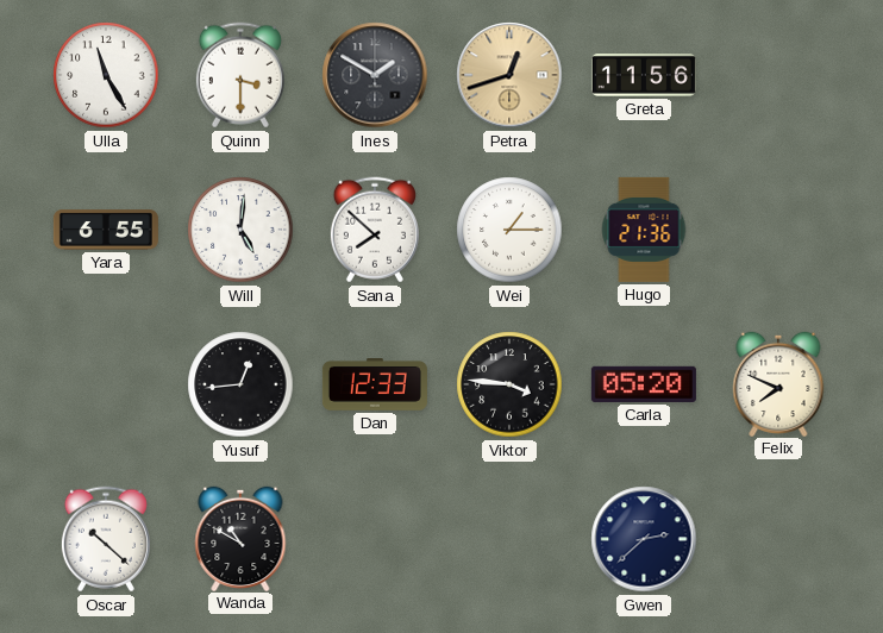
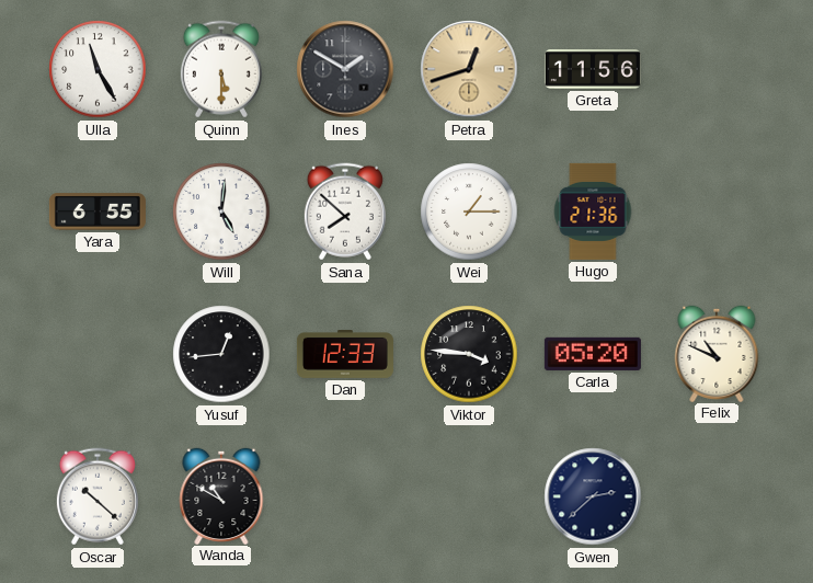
Quinn: 3:30 -> 5:30
Felix: 7:49 -> 10:49
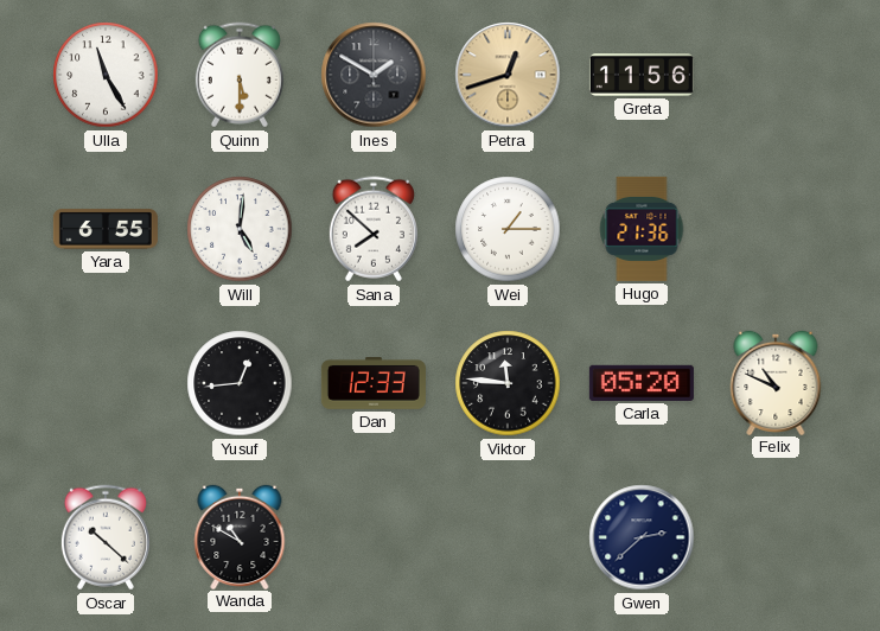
Viktor: 3:46 -> 11:46
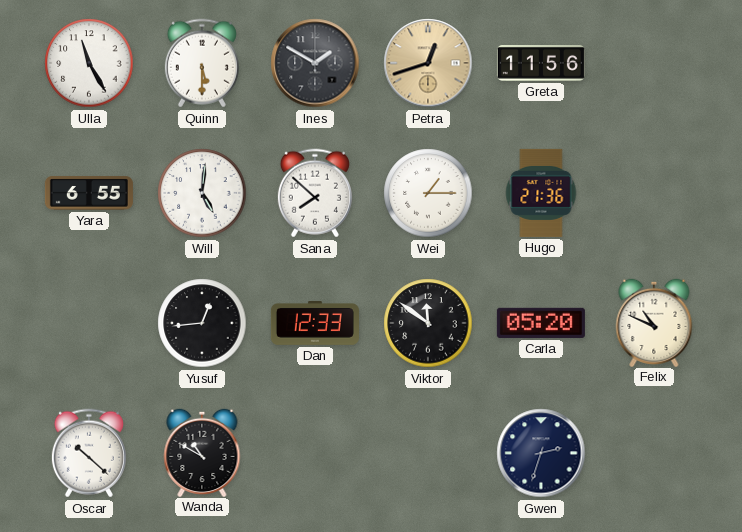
Viktor: 11:46 -> 11:51
Gwen: 2:38 -> 2:33
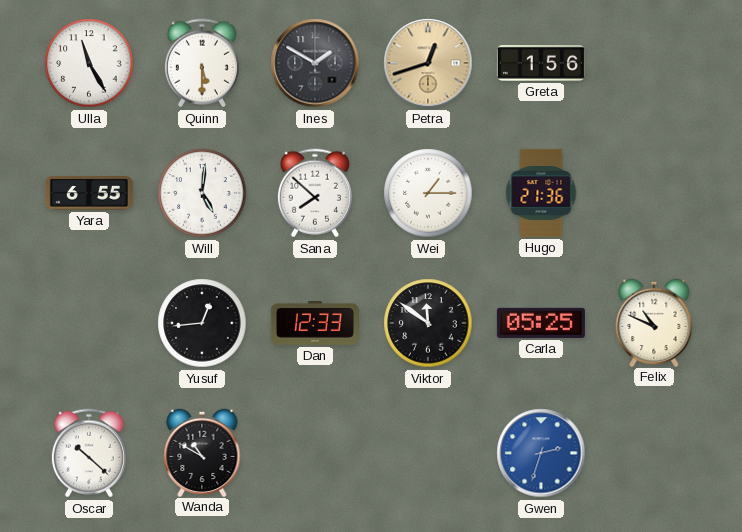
Greta: 11:56 -> 1:56
Carla: 05:20 -> 05:25
Gwen dial: navy -> blue
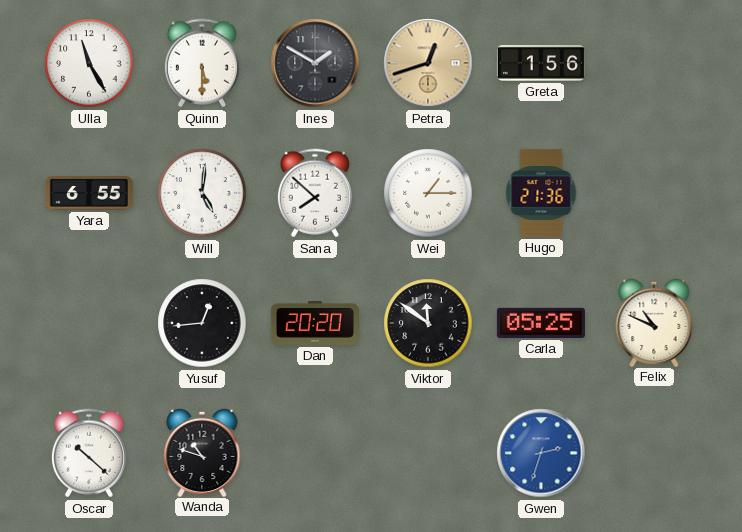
Dan: 12:33 -> 20:20
Wanda: 10:50 -> 10:48
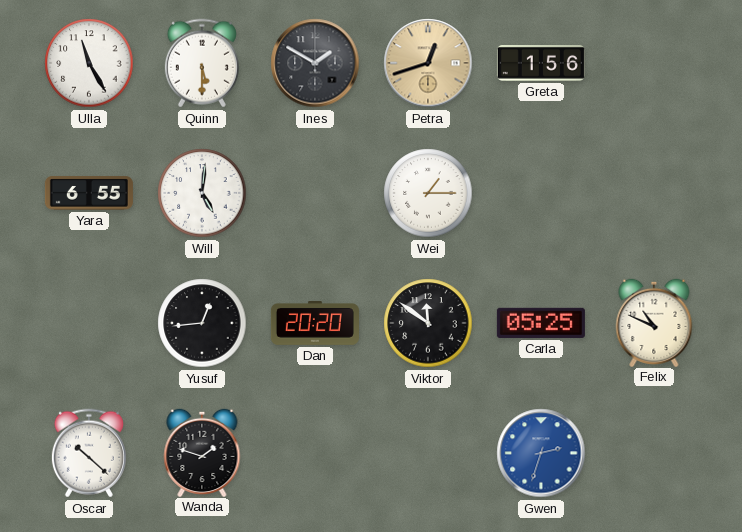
Sana: 7:52 -> none
Hugo: 21:36 -> none
Wanda: 10:48 -> 1:48
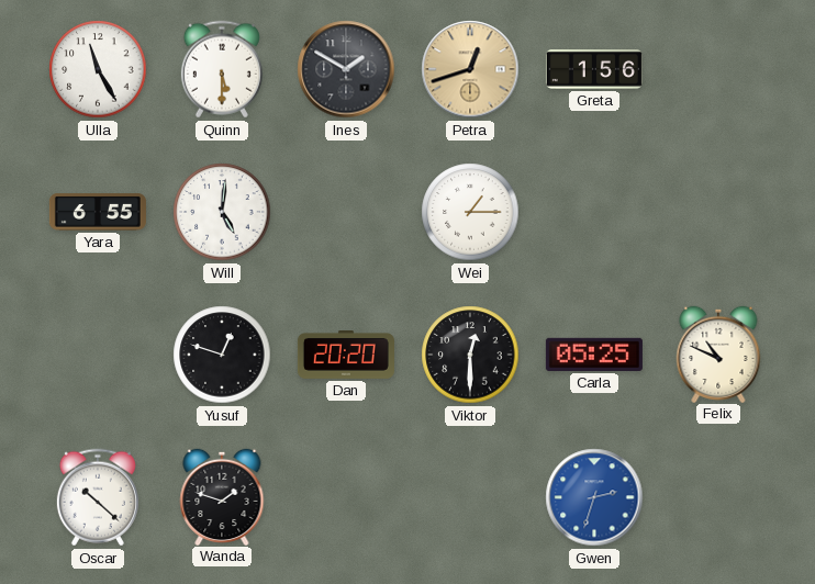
Yusuf: 12:44 -> 12:48
Viktor: 11:51 -> 12:30
